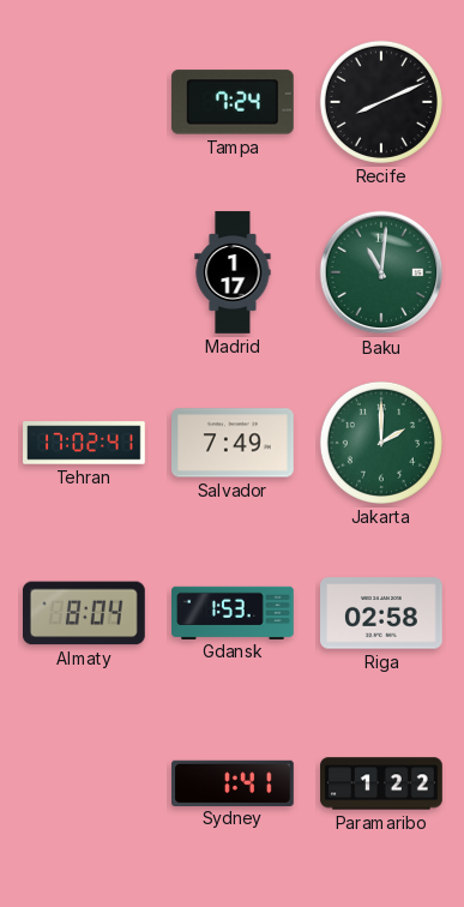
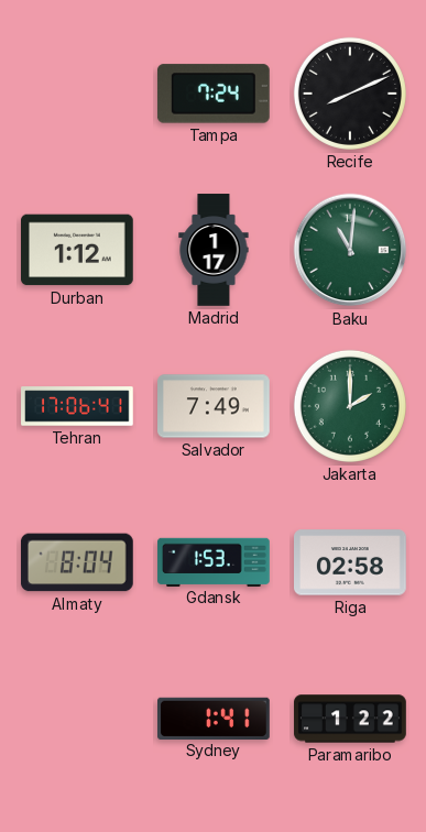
Durban: none -> 1:12
Tehran: 17:02 -> 17:06
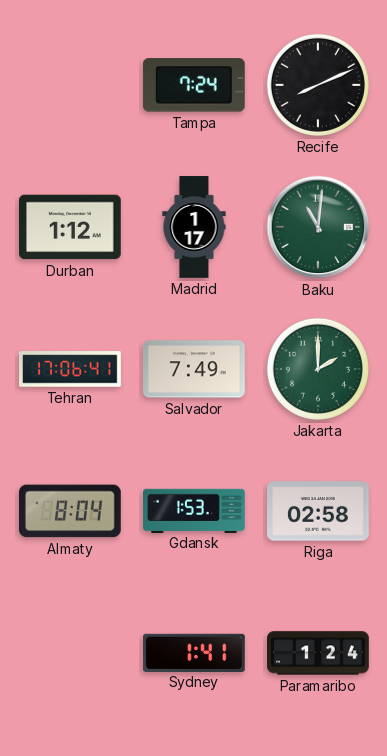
Paramaribo: 1:22 -> 1:24
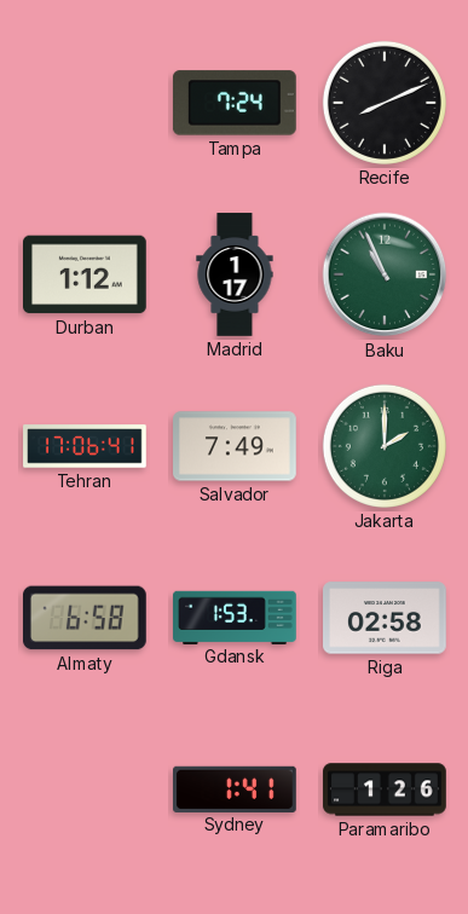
Baku: 11:01 -> 10:56
Almaty: 8:04 -> 6:58
Paramaribo: 1:24 -> 1:26
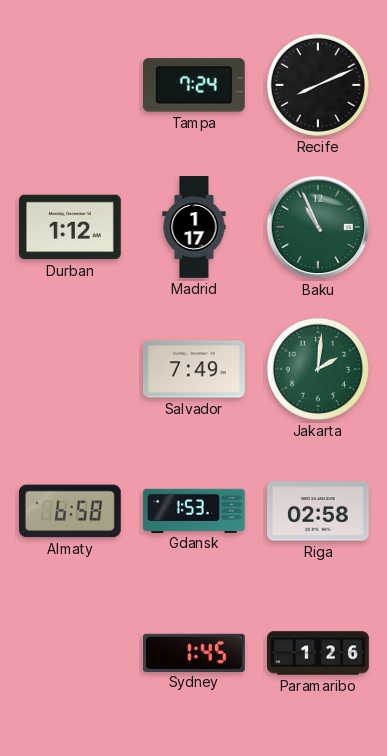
Tehran: 17:06 -> none
Jakarta: 2:00 -> 2:01
Sydney: 1:41 -> 1:45
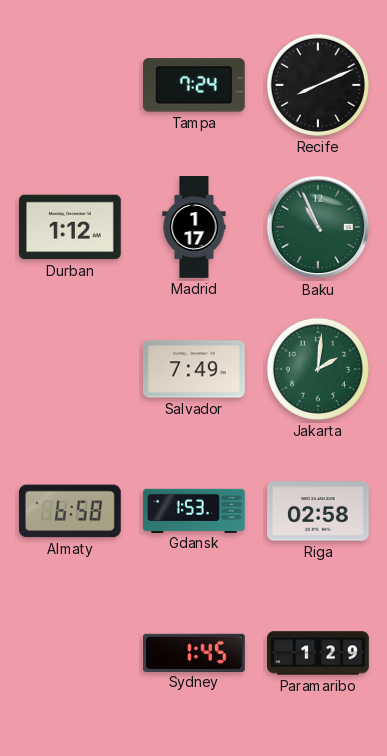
Paramaribo: 1:26 -> 1:29
